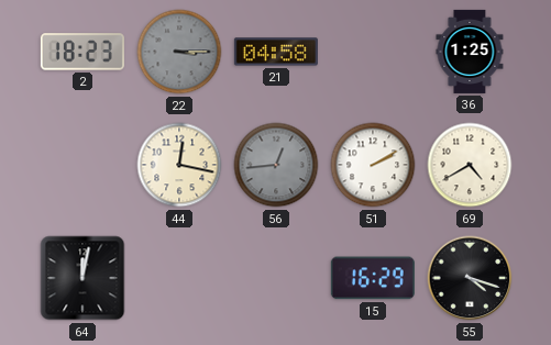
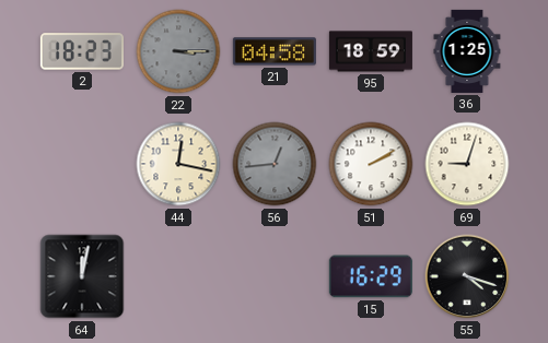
95: none -> 18:59
69: 4:40 -> 9:03
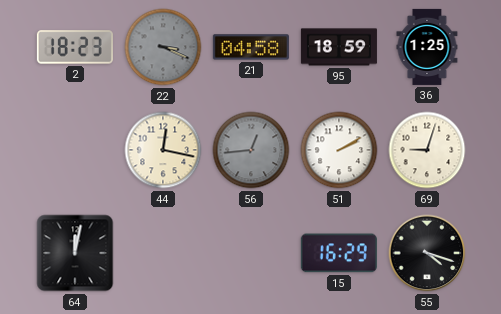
22: 3:15 -> 3:19
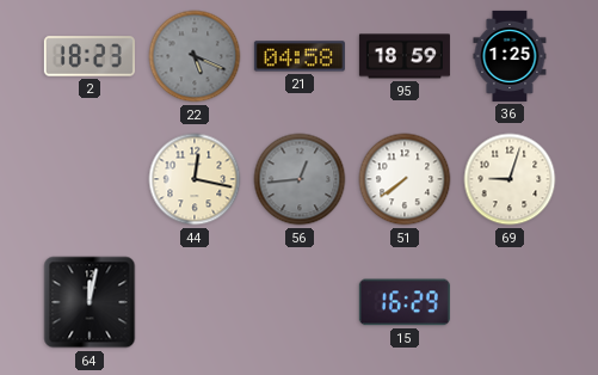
22: 3:19 -> 5:19
51: 2:10 -> 7:39
55: 4:18 -> none
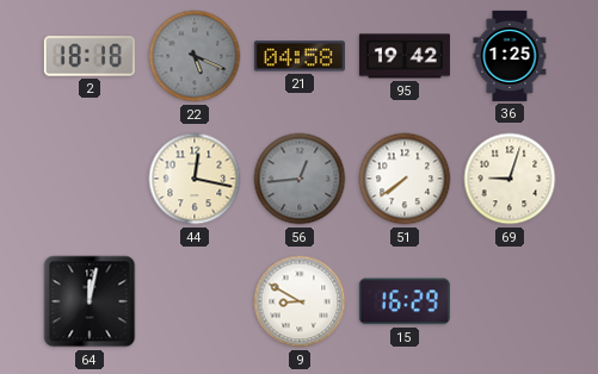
2: 18:23 -> 18:18
95: 18:59 -> 19:42
9: none -> 8:50
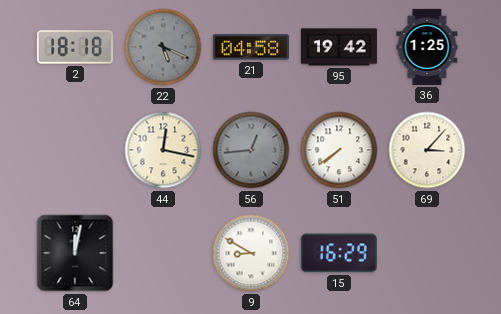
69: 9:03 -> 3:07
